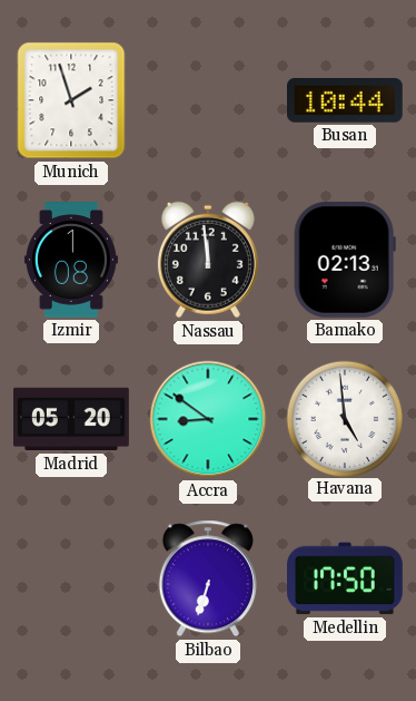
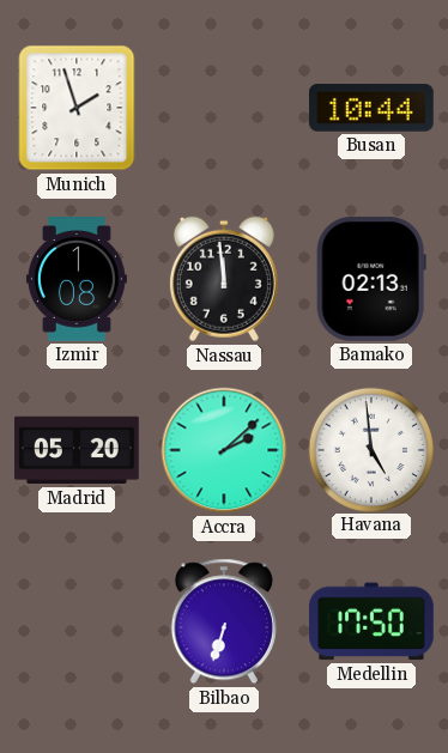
Accra: 8:51 -> 2:08
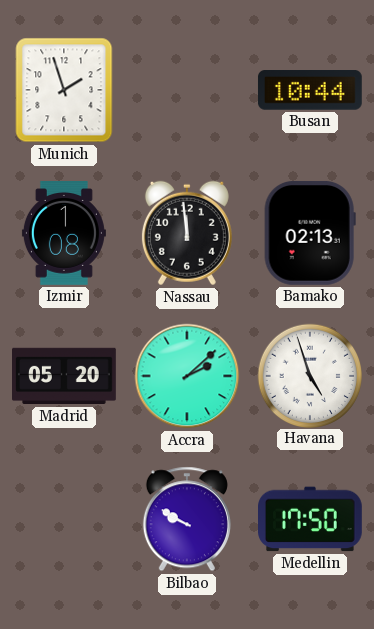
Havana: 4:59 -> 4:57
Bilbao: 6:33 -> 9:50
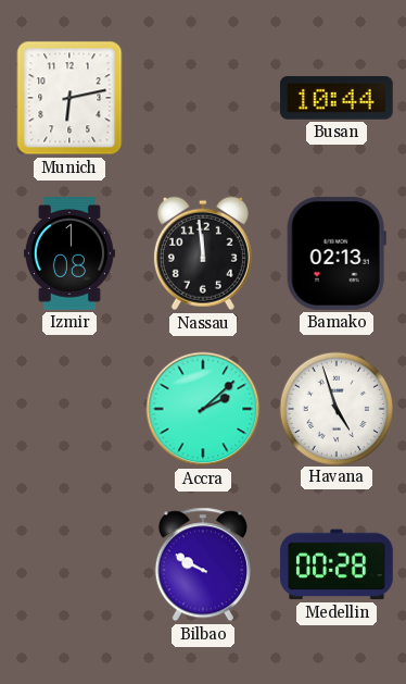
Munich: 1:57 -> 6:13
Madrid: 05:20 -> none
Medellin: 17:50 -> 00:28
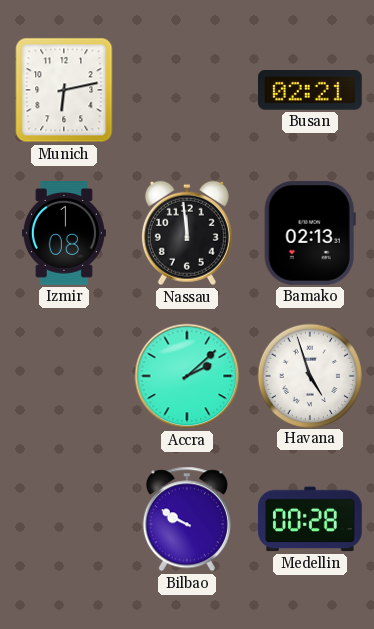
Busan: 10:44 -> 02:21
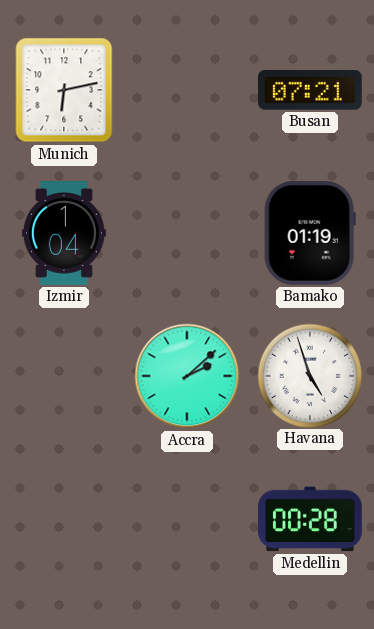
Busan: 02:21 -> 07:21
Izmir: 1:08 -> 1:04
Nassau: 11:59 -> none
Bamako: 02:13 -> 01:19
Bilbao: 9:50 -> none
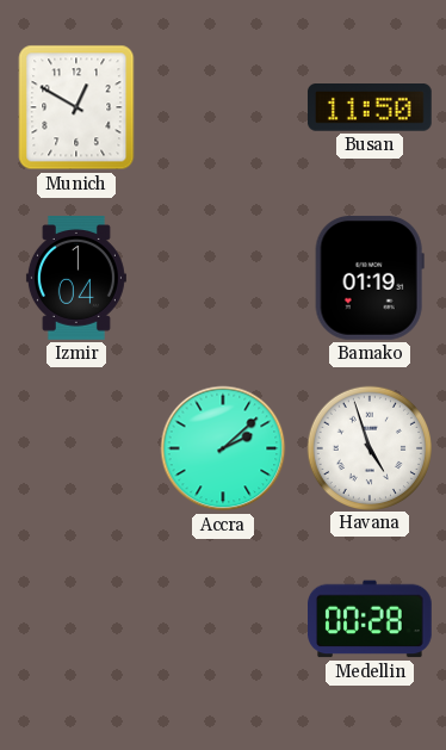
Munich: 6:13 -> 12:50
Busan: 07:21 -> 11:50
